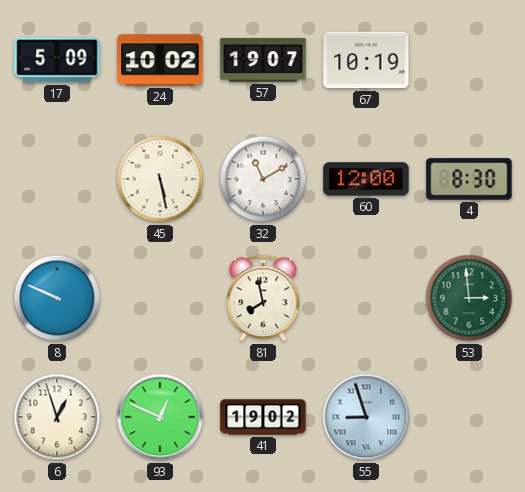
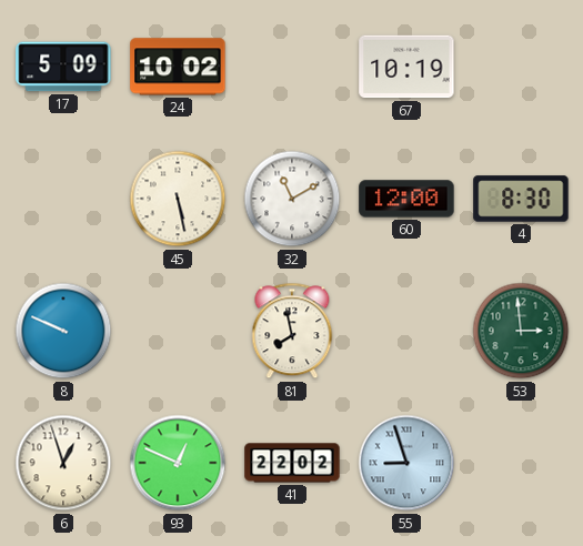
57: 19:07 -> none
41: 19:02 -> 22:02
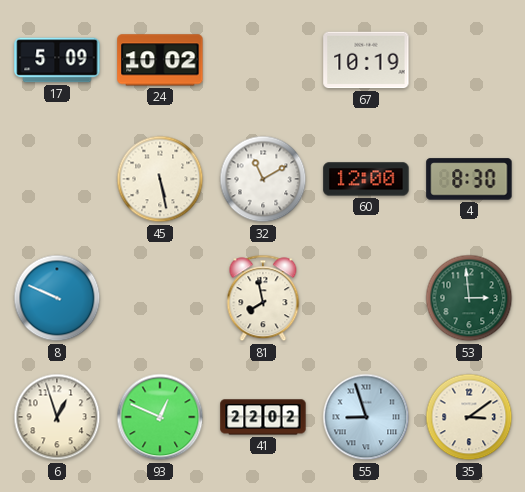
35: none -> 3:09
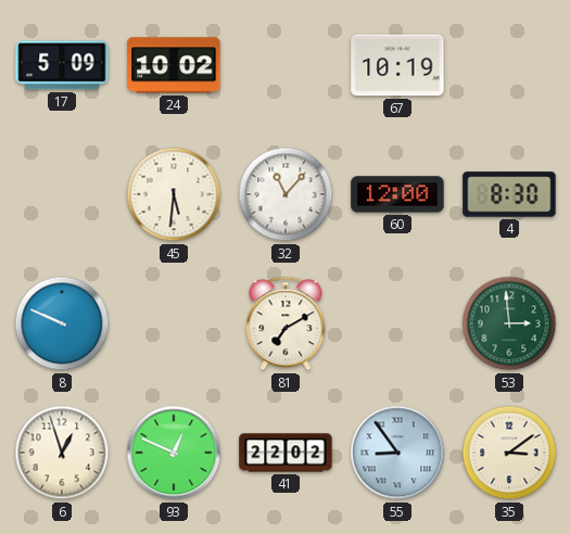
45: 5:28 -> 5:31
32: 11:10 -> 11:07
81: 7:58 -> 7:10
55: 8:57 -> 8:54
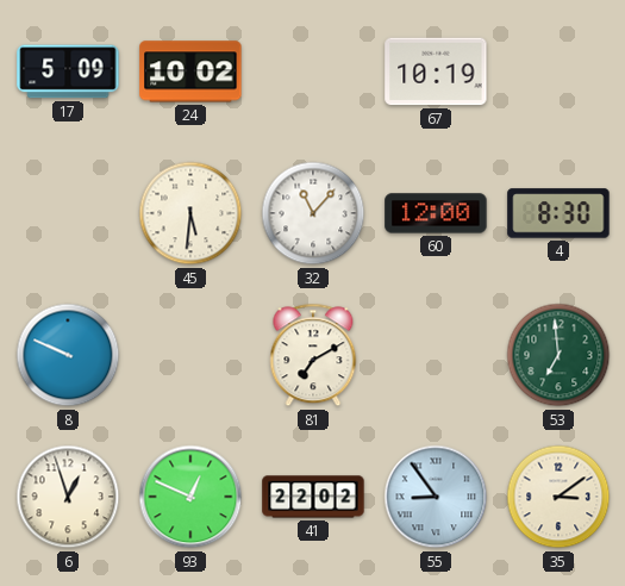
53: 2:59 -> 6:59
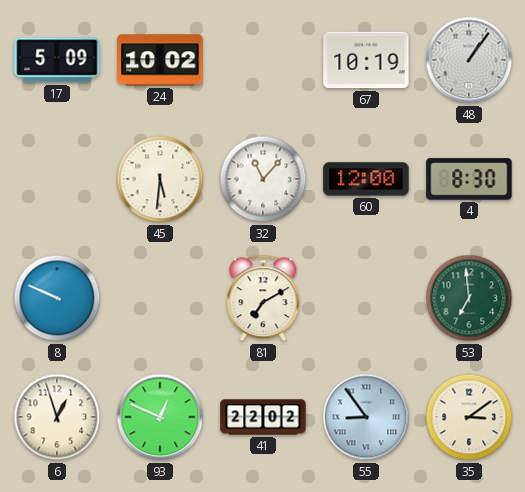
48: none -> 1:06
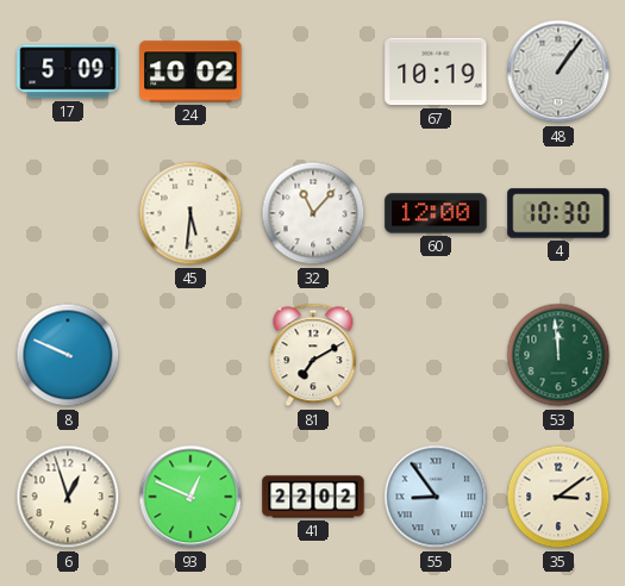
4: 8:30 -> 10:30
53: 6:59 -> 11:59
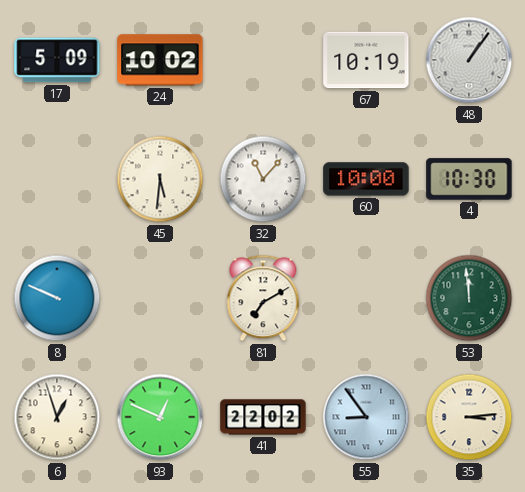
60: 12:00 -> 10:00
35: 3:09 -> 3:14
